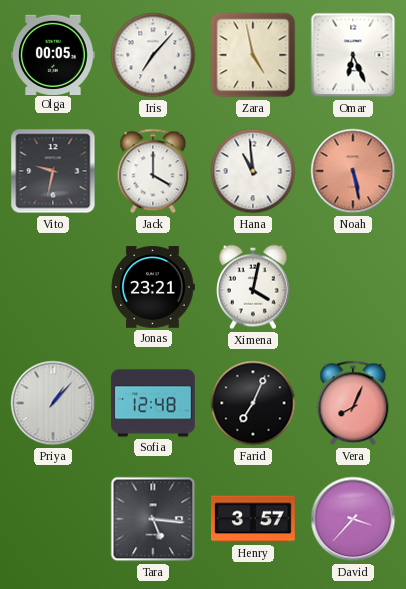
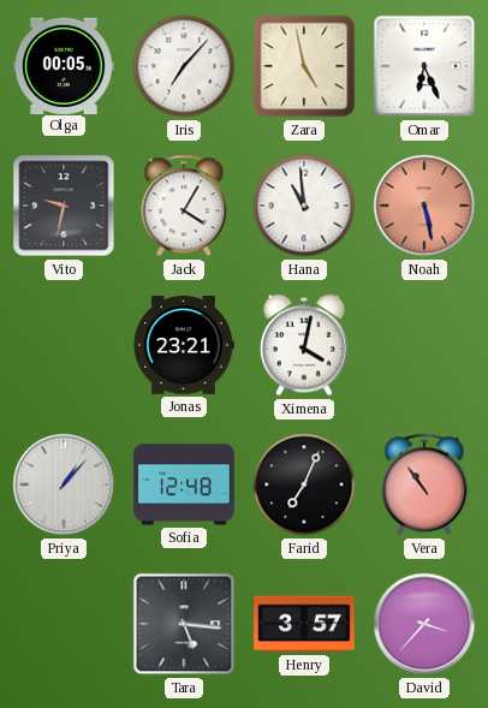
Jack: 4:00 -> 4:05
Vera: 8:04 -> 10:54
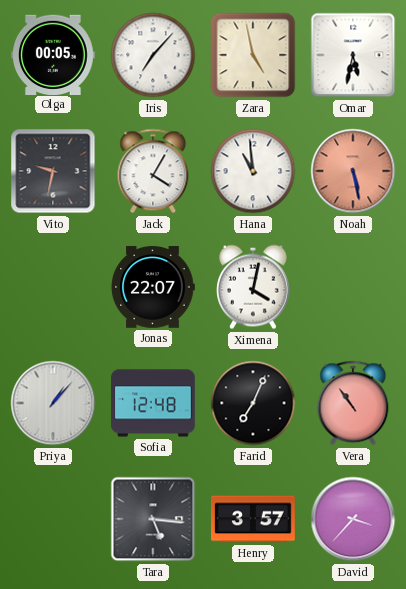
Omar: 6:26 -> 5:32
Jonas: 23:21 -> 22:07
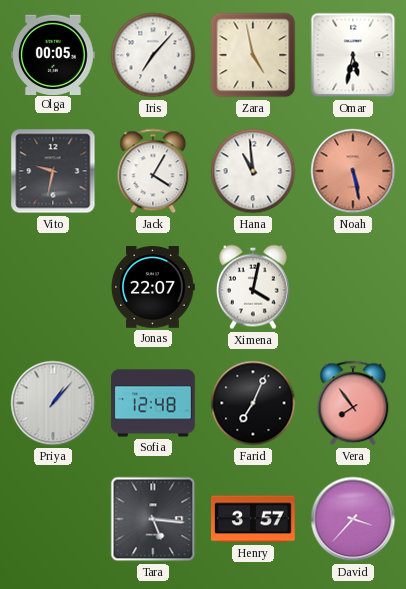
Vera: 10:54 -> 7:54
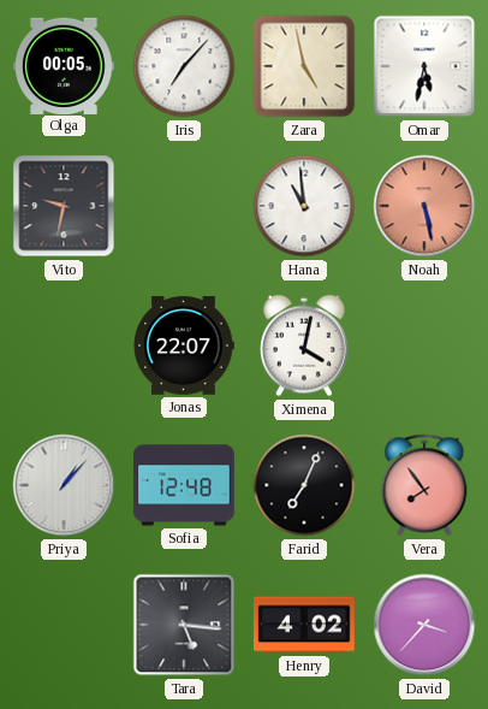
Jack: 4:05 -> none
Henry: 3:57 -> 4:02
